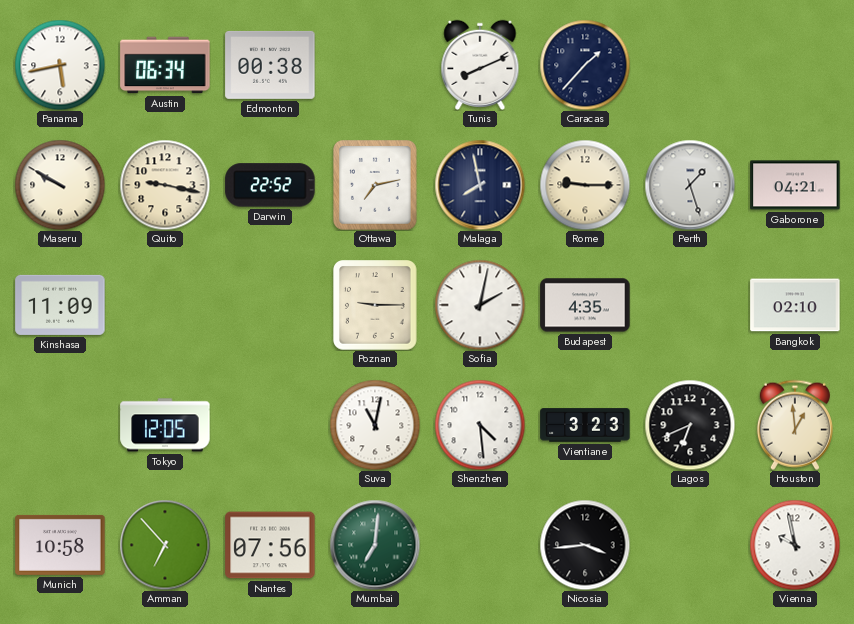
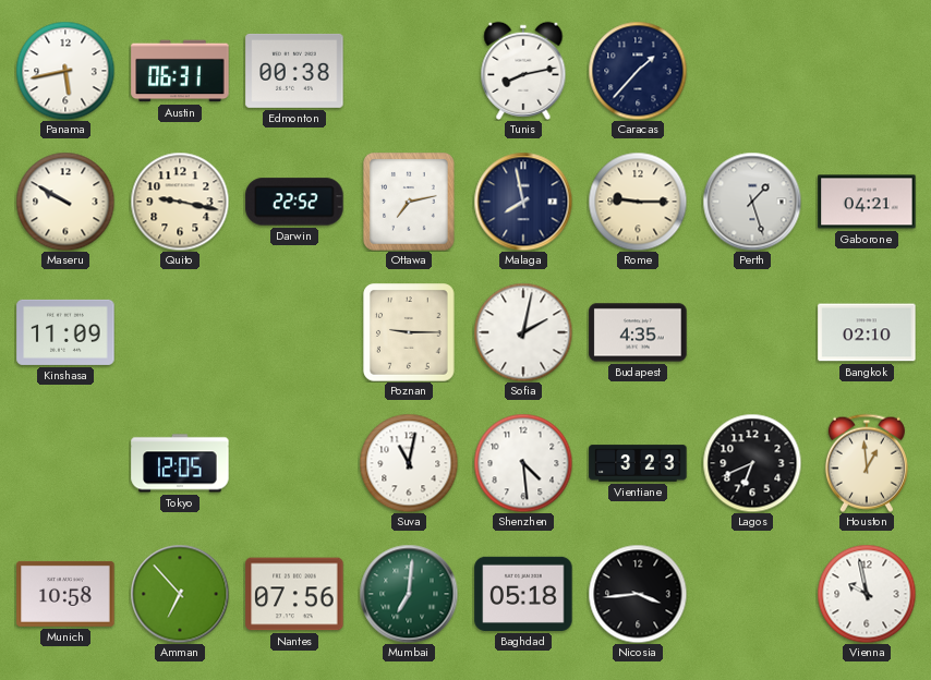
Austin: 06:34 -> 06:31
Tunis: 8:11 -> 8:13
Baghdad: none -> 05:18
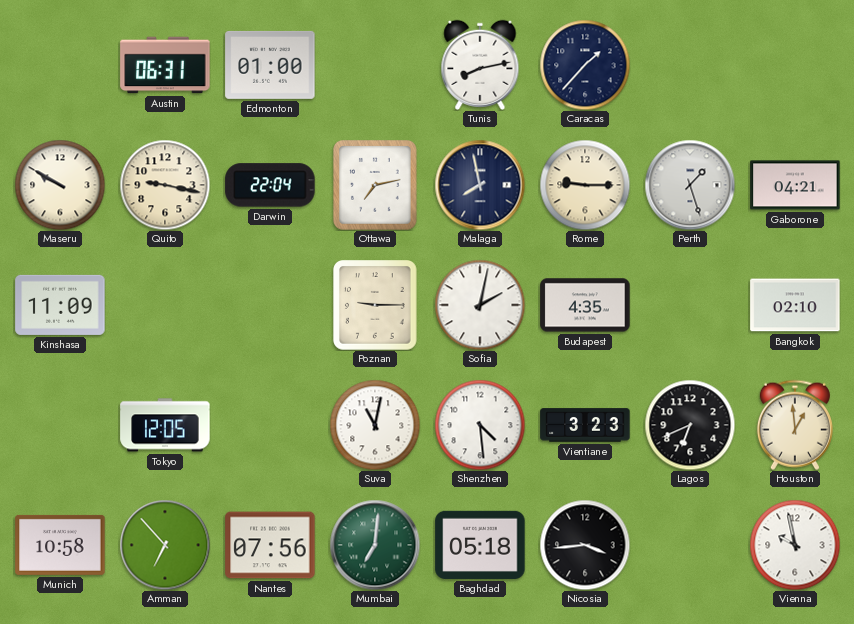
Panama: 5:43 -> none
Edmonton: 00:38 -> 01:00
Darwin: 22:52 -> 22:04
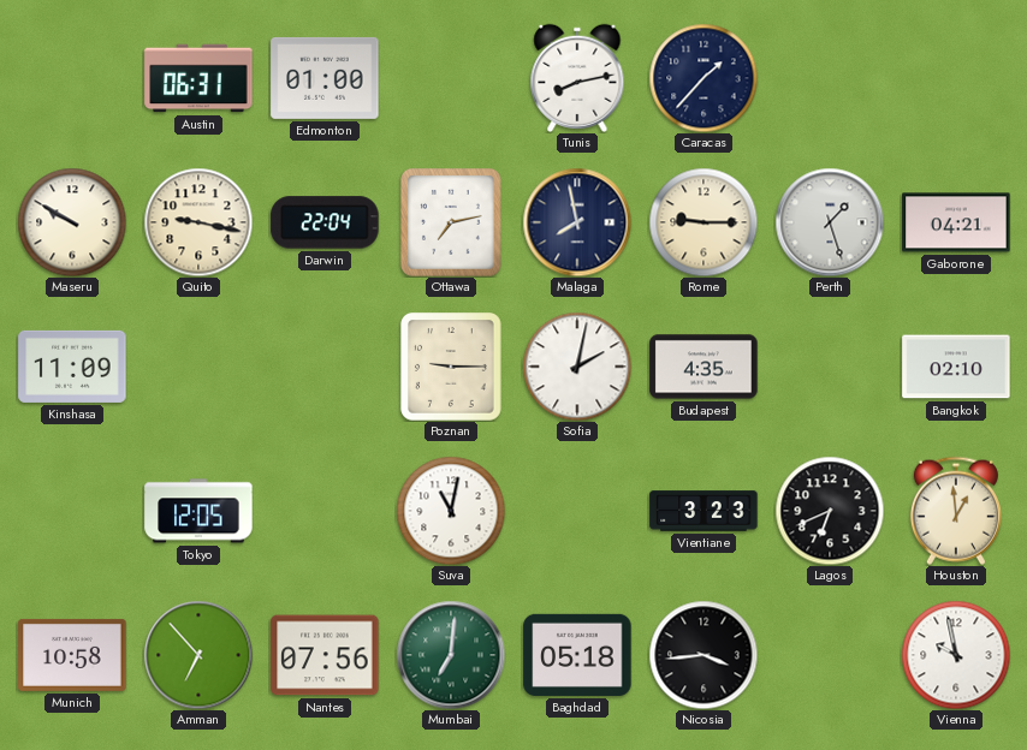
Shenzhen: 4:29 -> none
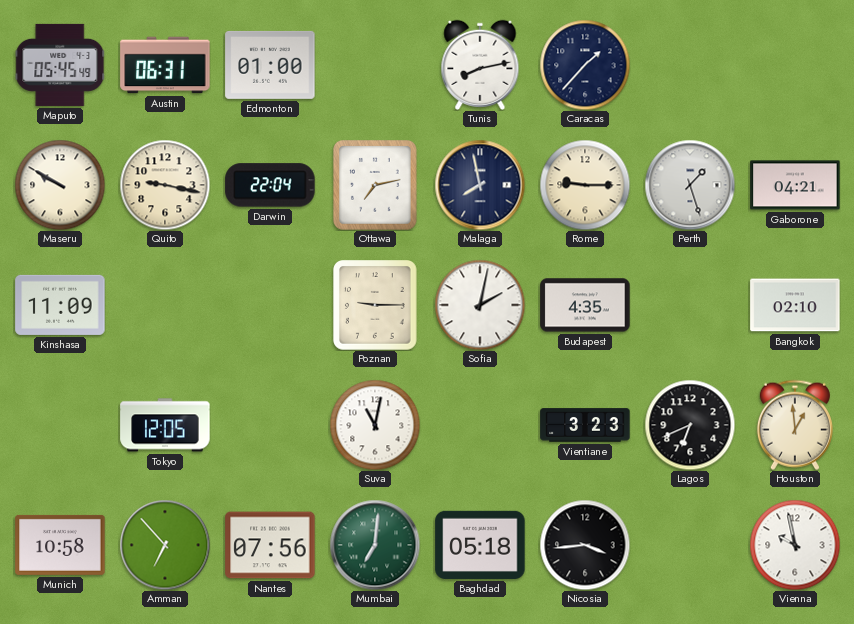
Maputo: none -> 05:45
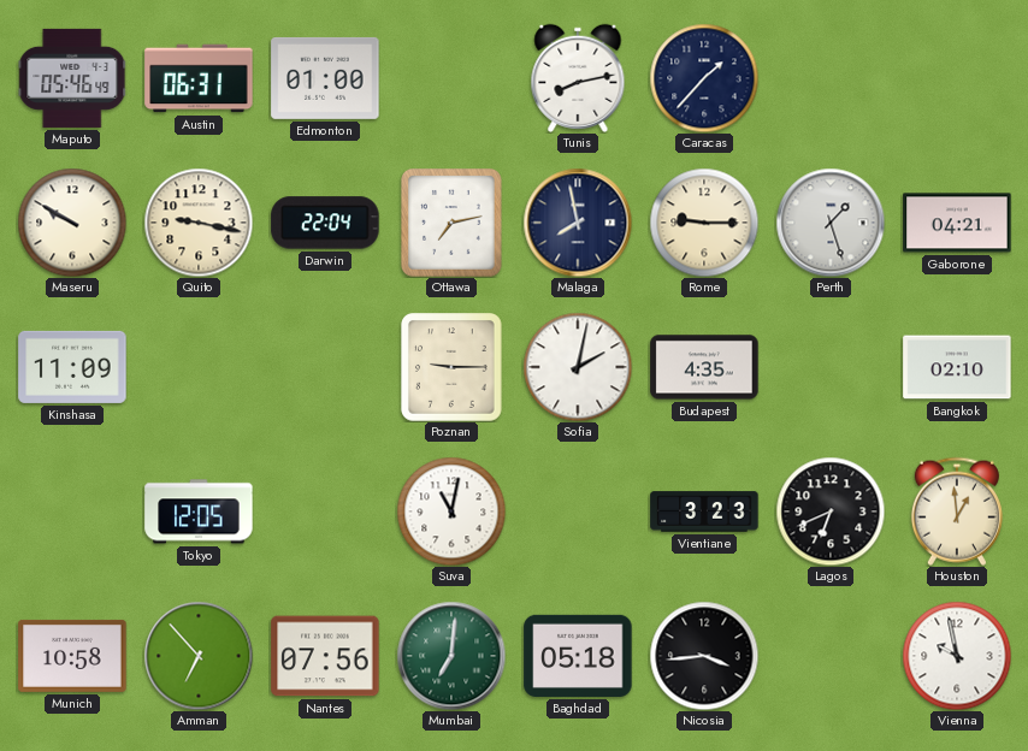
Maputo: 05:45 -> 05:46
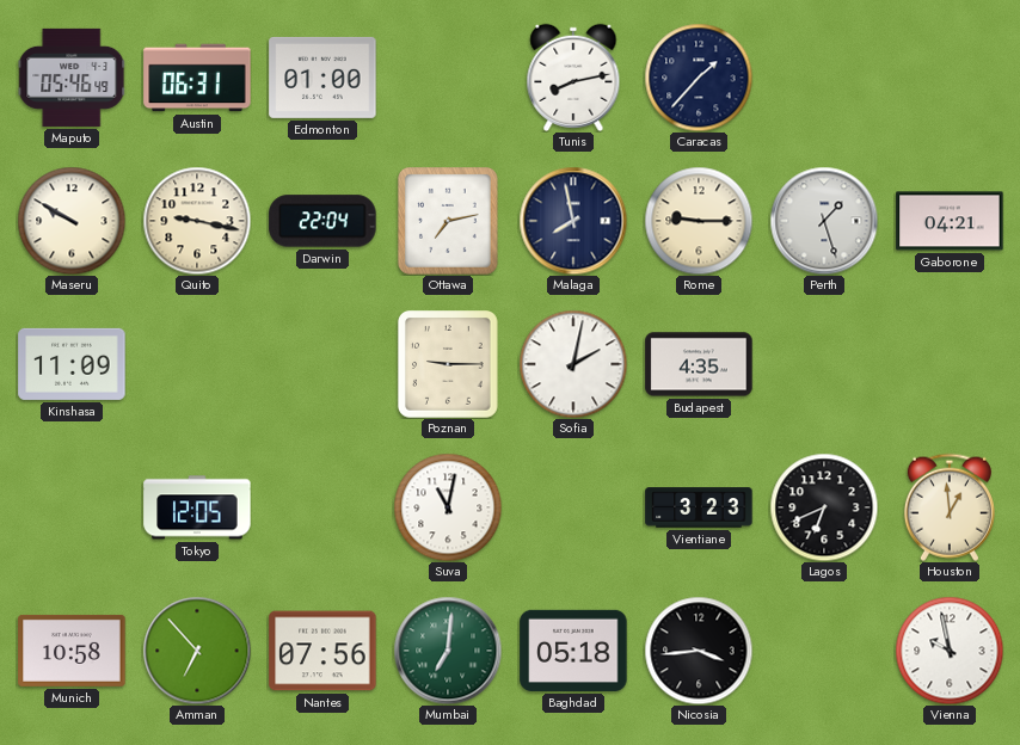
Bangkok: 02:10 -> none
